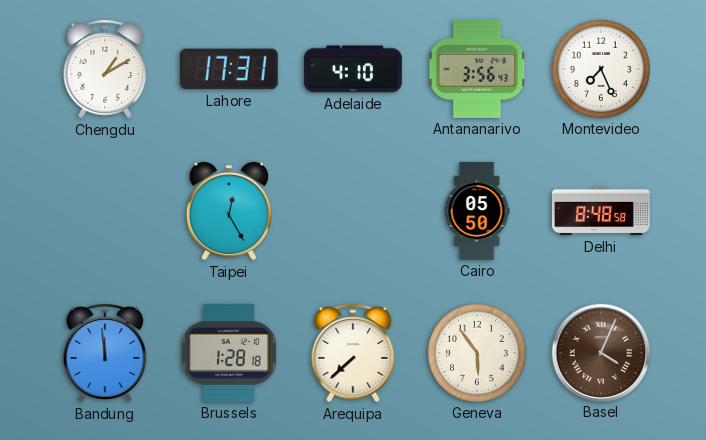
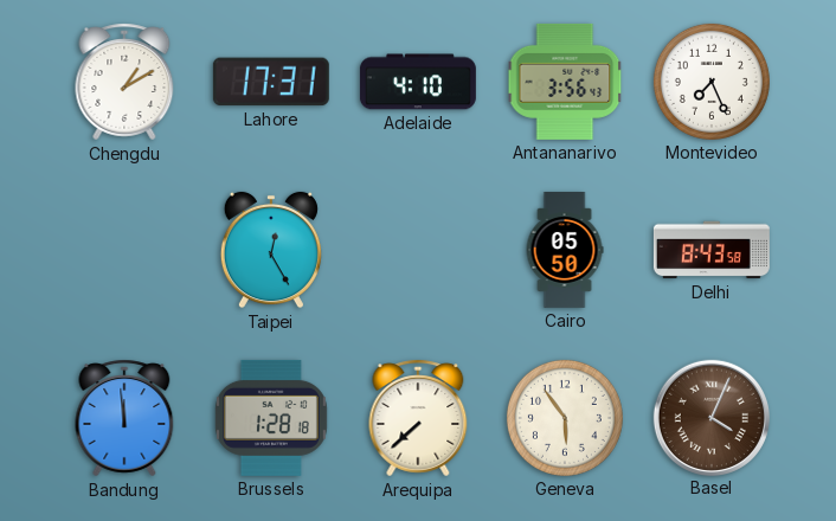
Delhi: 8:48 -> 8:43
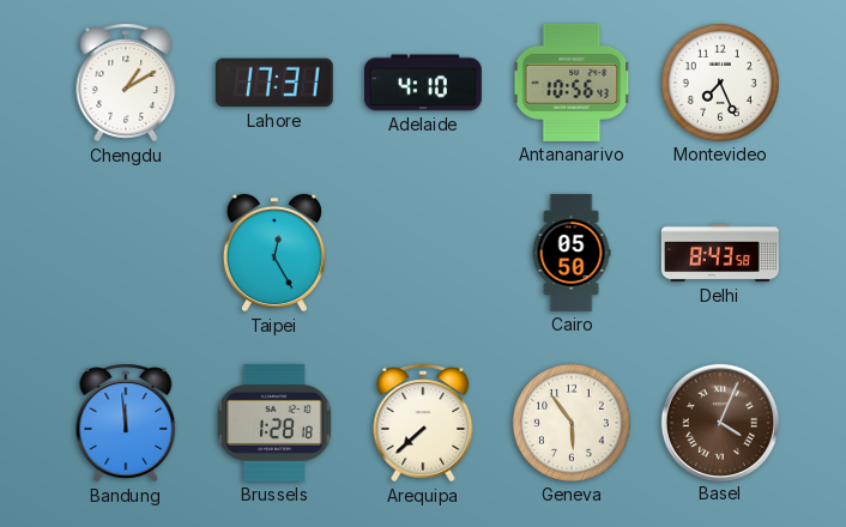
Antananarivo: 3:56 -> 10:56
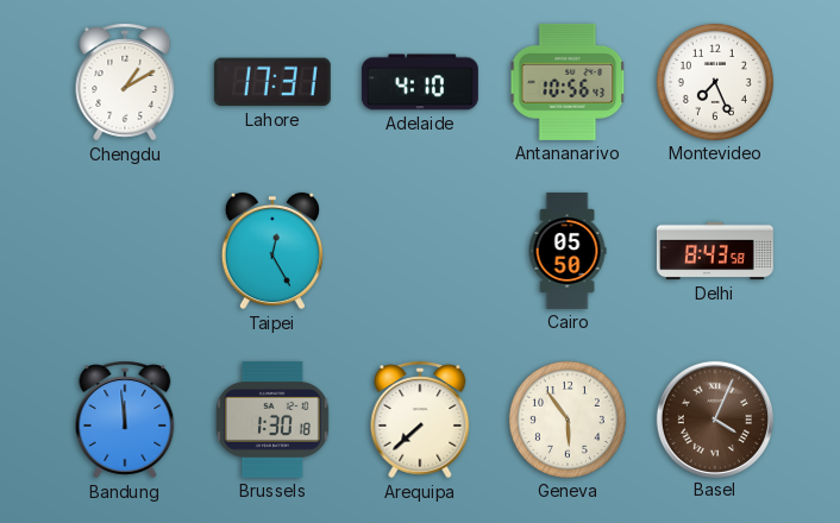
Brussels: 1:28 -> 1:30
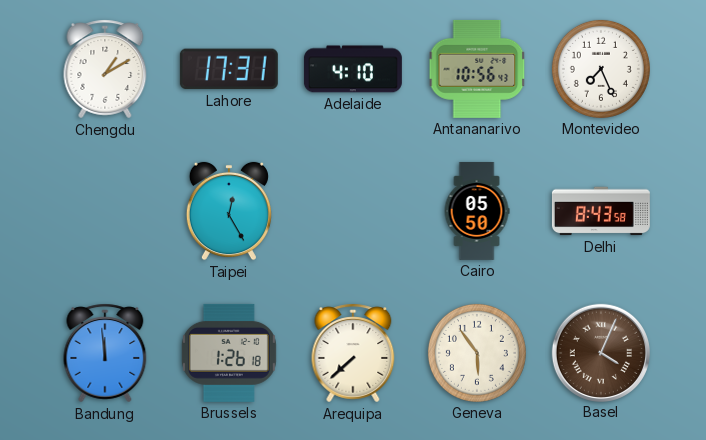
Brussels: 1:30 -> 1:26
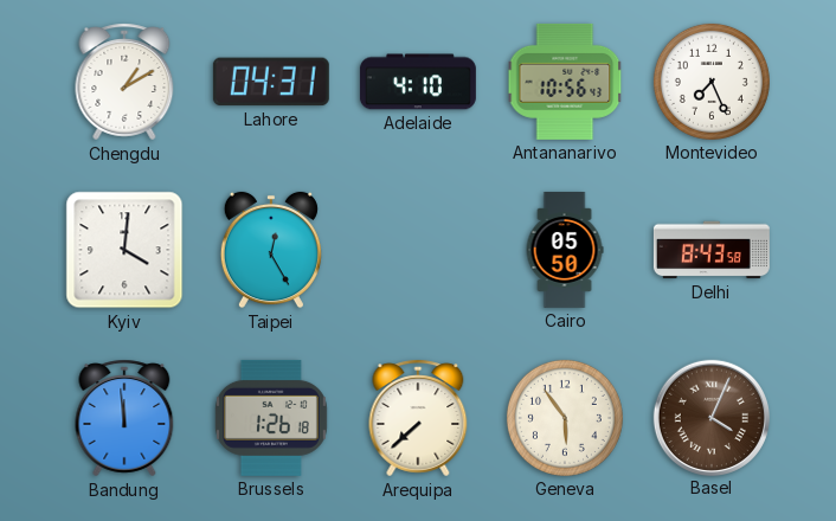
Lahore: 17:31 -> 04:31
Kyiv: none -> 4:01
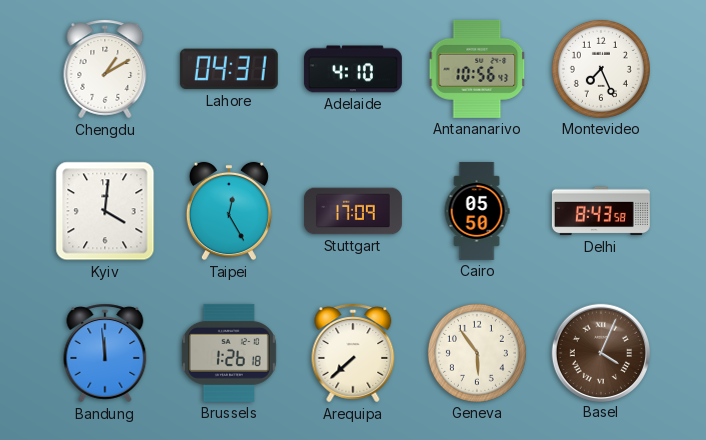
Stuttgart: none -> 17:09
